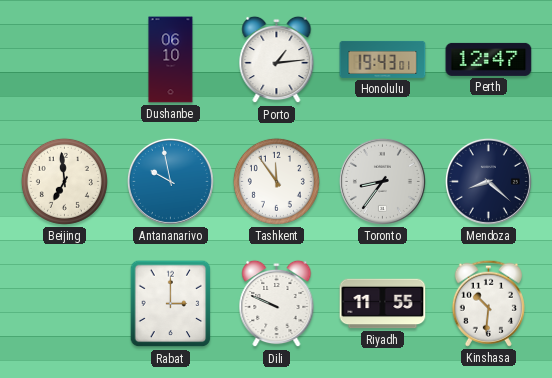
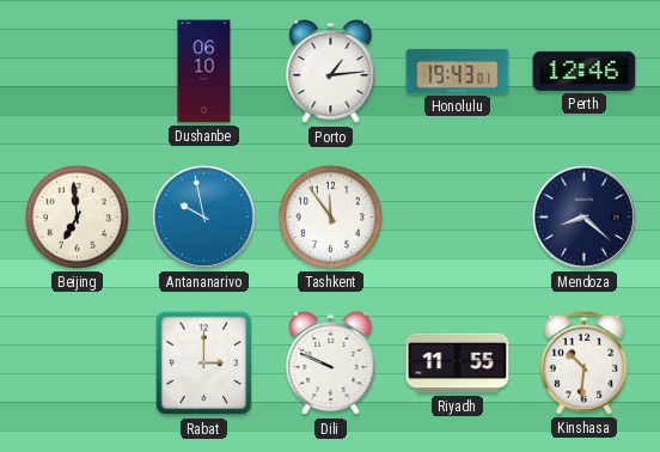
Perth: 12:47 -> 12:46
Toronto: 8:36 -> none
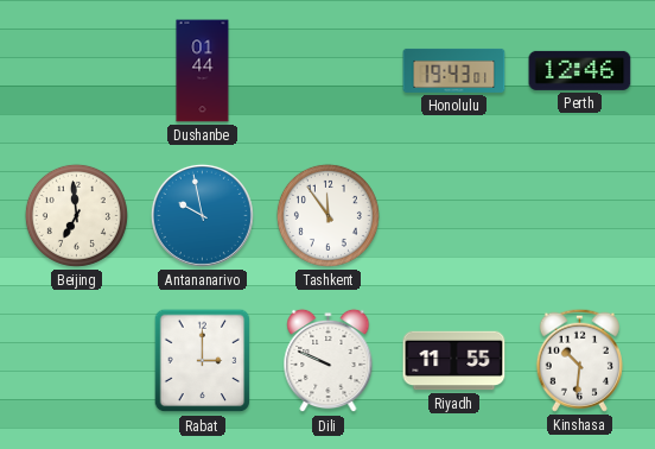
Dushanbe: 06:10 -> 01:44
Porto: 1:14 -> none
Mendoza: 8:22 -> none
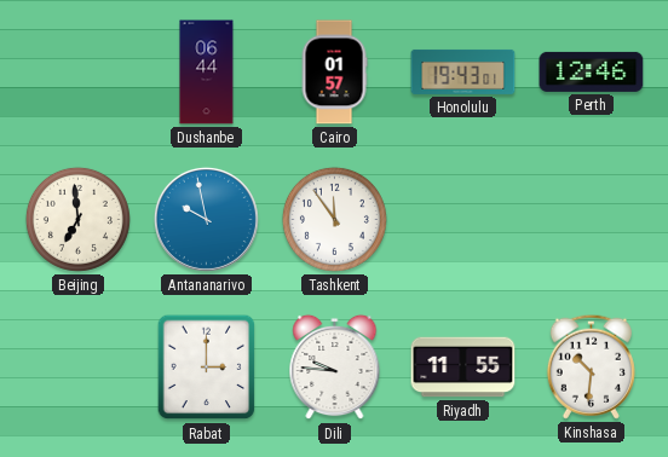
Dushanbe: 01:44 -> 06:44
Cairo: none -> 01:57
Dili: 9:49 -> 9:46
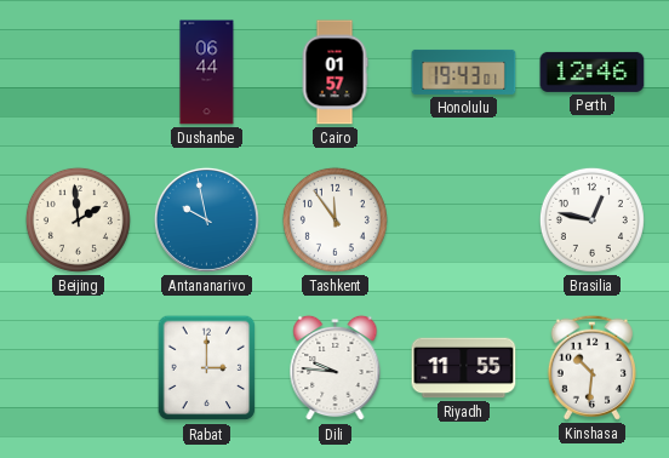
Beijing: 6:59 -> 1:59
Brasilia: none -> 12:47
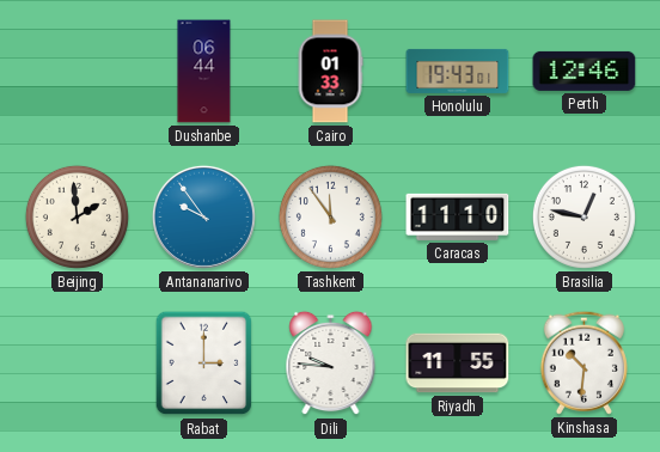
Cairo: 01:57 -> 01:33
Antananarivo: 9:58 -> 9:54
Caracas: none -> 11:10
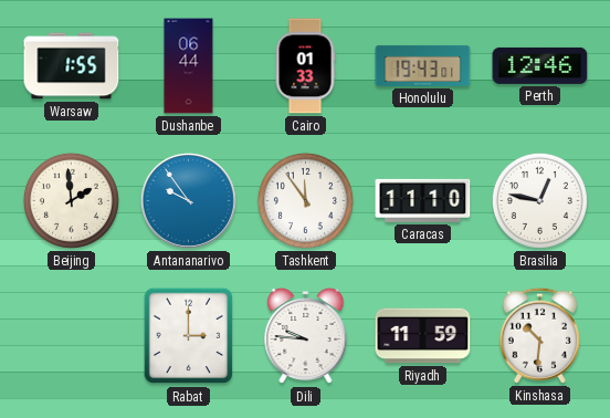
Warsaw: none -> 1:55
Riyadh: 11:55 -> 11:59
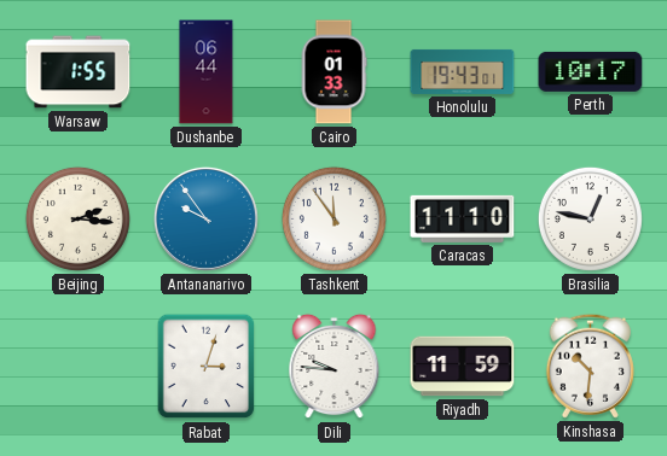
Perth: 12:46 -> 10:17
Beijing: 1:59 -> 2:16
Rabat: 3:00 -> 3:03
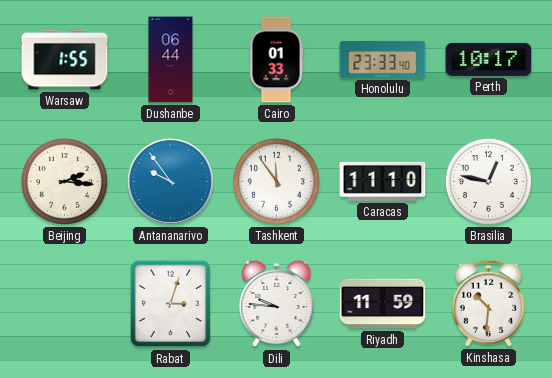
Honolulu: 19:43 -> 23:33
